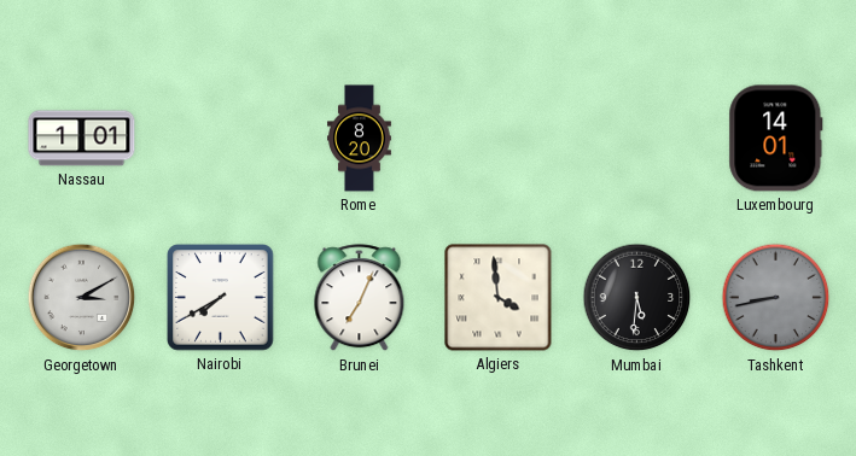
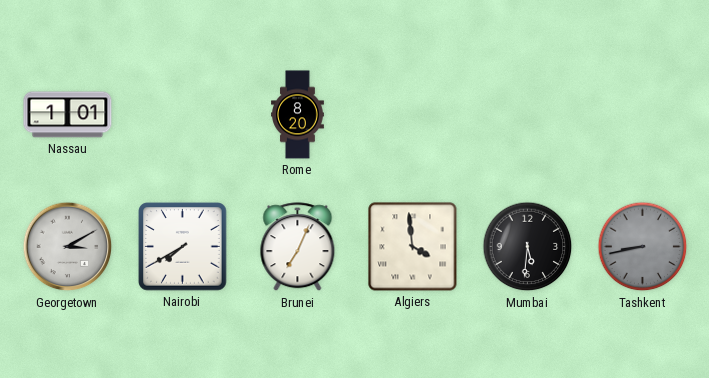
Luxembourg: 14:01 -> none
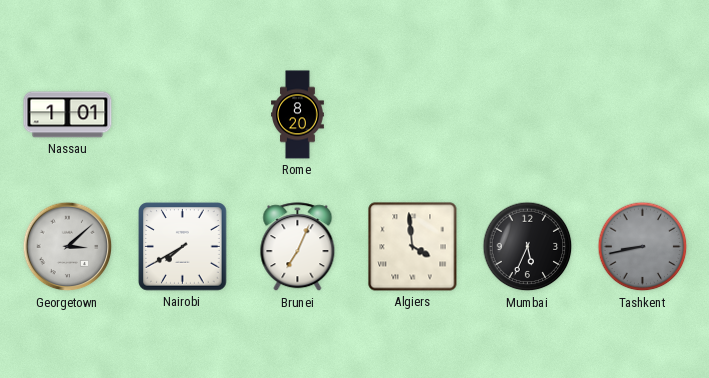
Georgetown: 3:10 -> 3:08
Mumbai: 5:31 -> 5:34
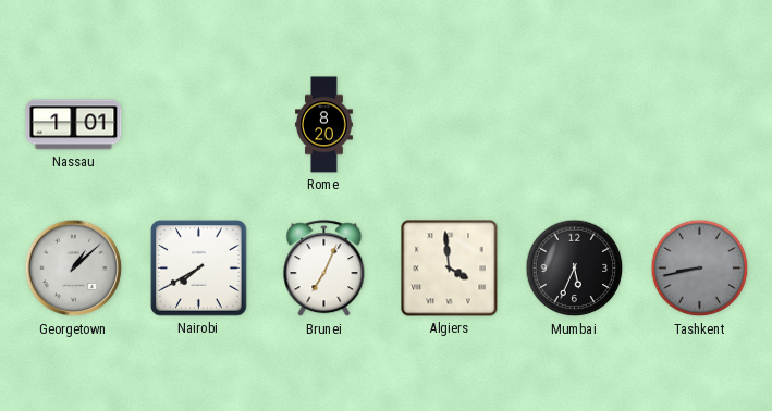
Georgetown: 3:08 -> 1:08
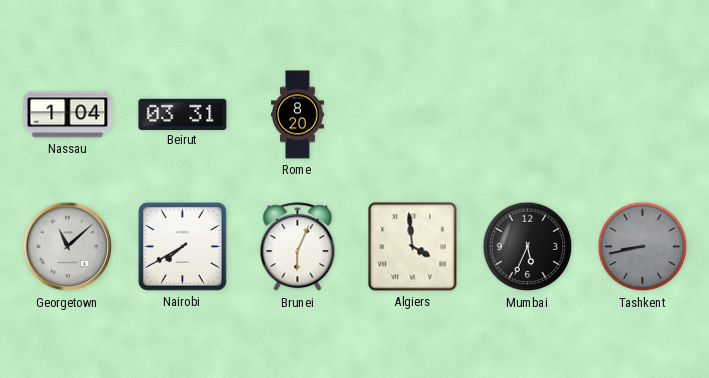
Nassau: 1:01 -> 1:04
Beirut: none -> 03:31
Georgetown: 1:08 -> 11:08
Brunei: 7:04 -> 6:04
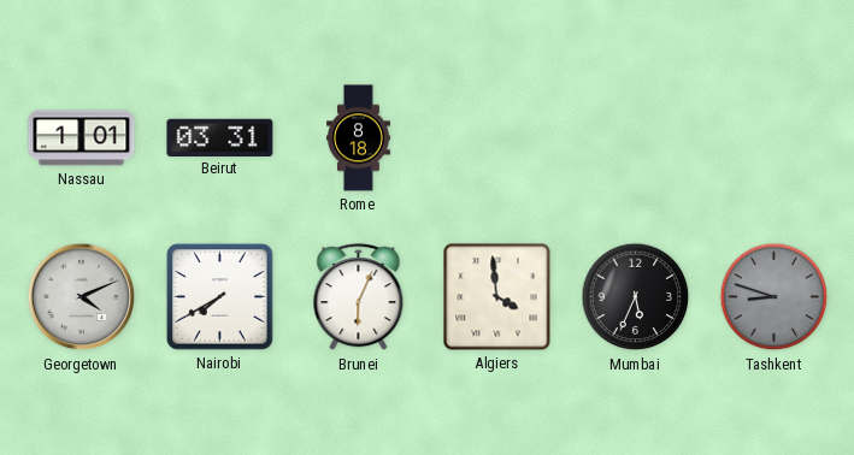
Nassau: 1:04 -> 1:01
Rome: 8:20 -> 8:18
Georgetown: 11:08 -> 4:11
Tashkent: 8:43 -> 8:48
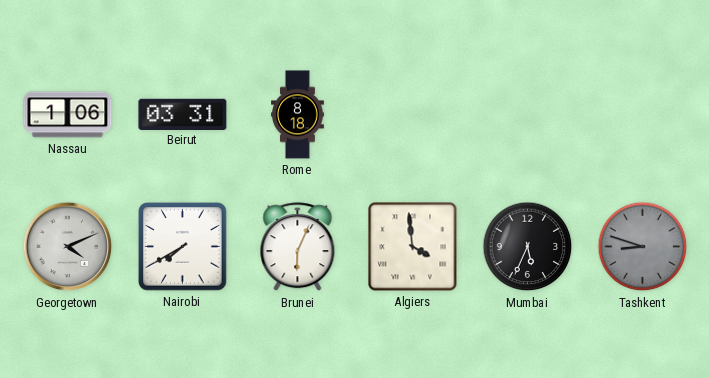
Nassau: 1:01 -> 1:06
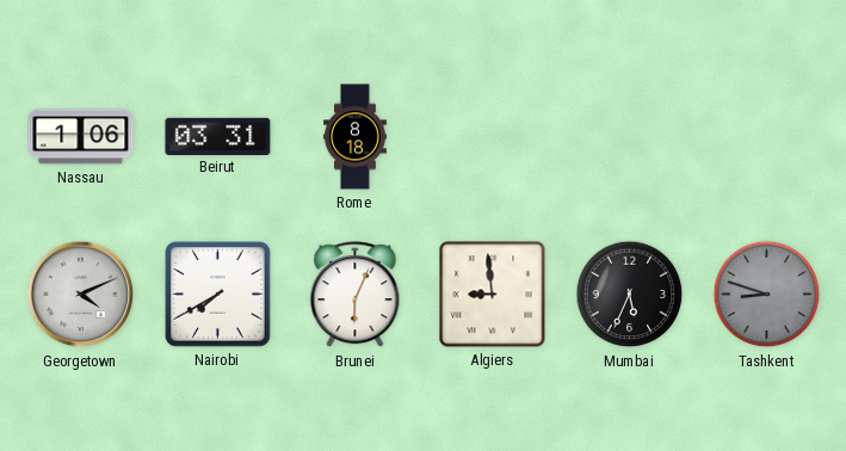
Algiers: 3:59 -> 8:59
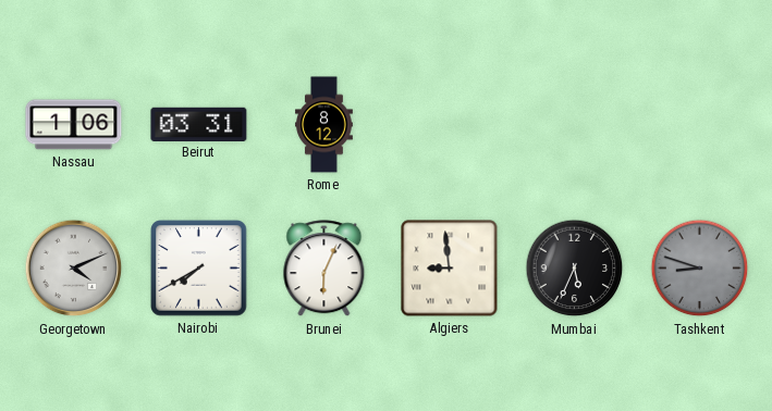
Rome: 8:18 -> 8:12
